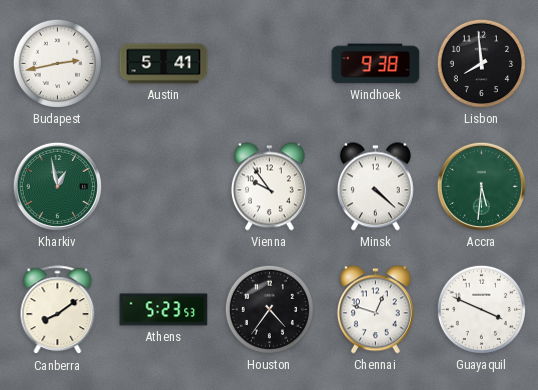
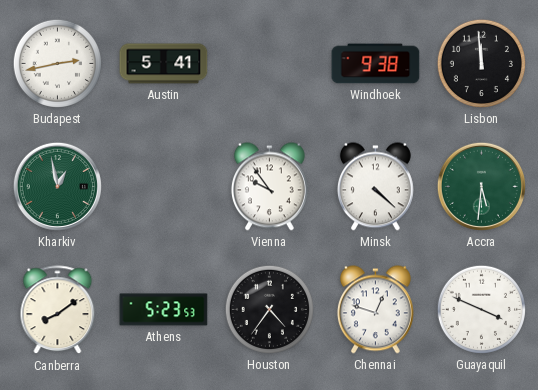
Lisbon: 7:59 -> 11:59
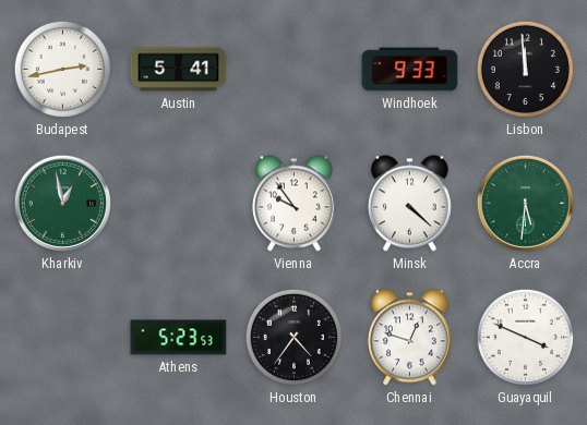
Windhoek: 9:38 -> 9:33
Canberra: 8:09 -> none
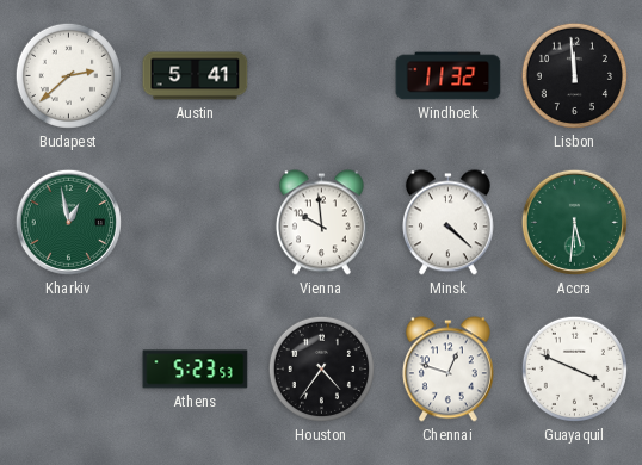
Budapest: 2:43 -> 2:38
Windhoek: 9:33 -> 11:32
Vienna: 9:54 -> 9:59
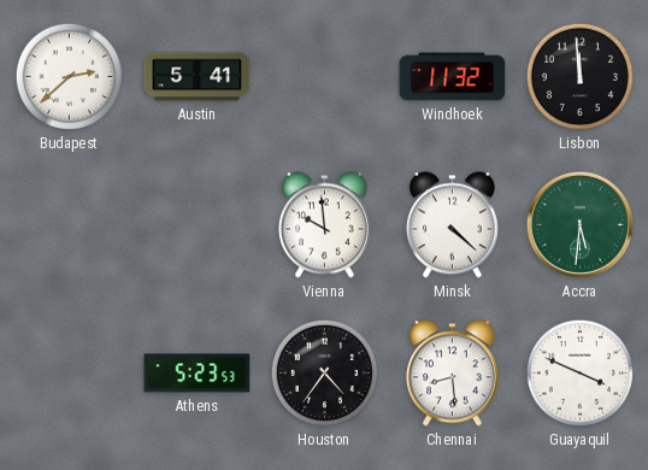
Kharkiv: 12:58 -> none
Chennai: 12:48 -> 8:29
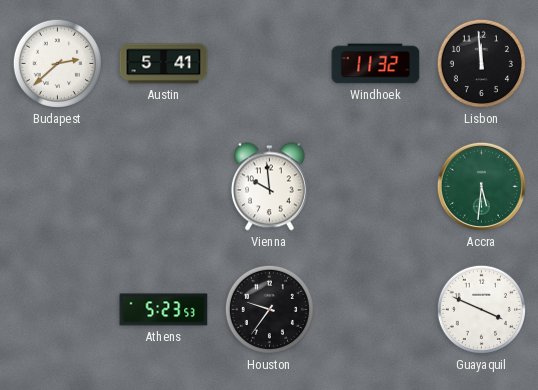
Minsk: 4:22 -> none
Houston: 4:36 -> 9:36
Chennai: 8:29 -> none
